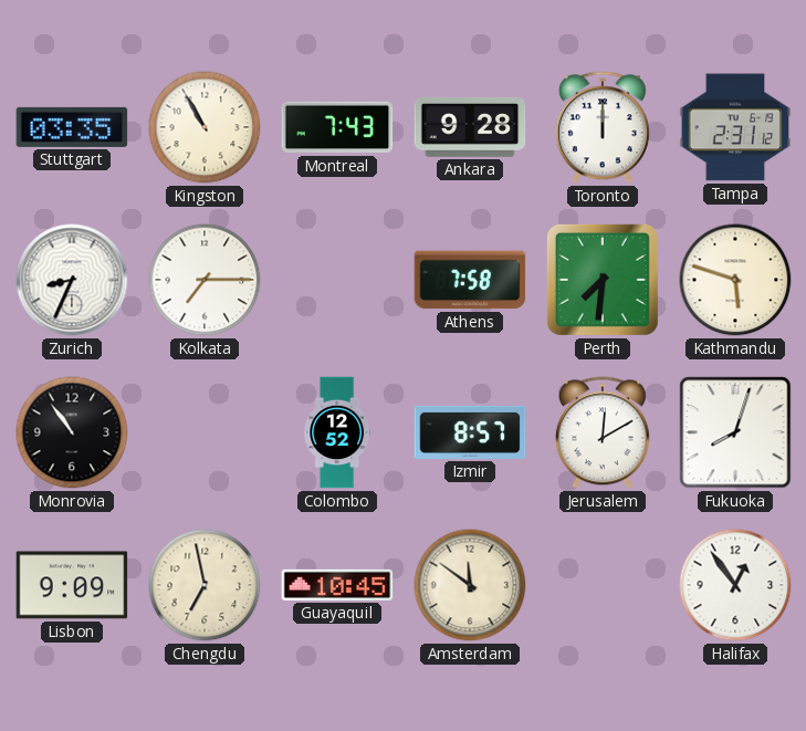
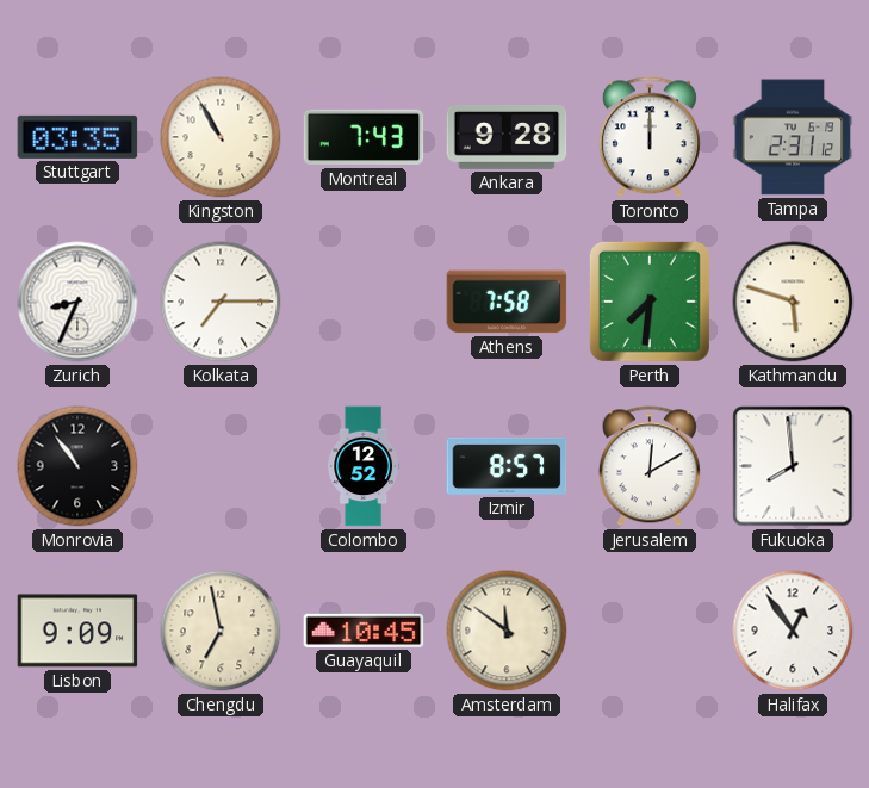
Fukuoka: 8:03 -> 7:59
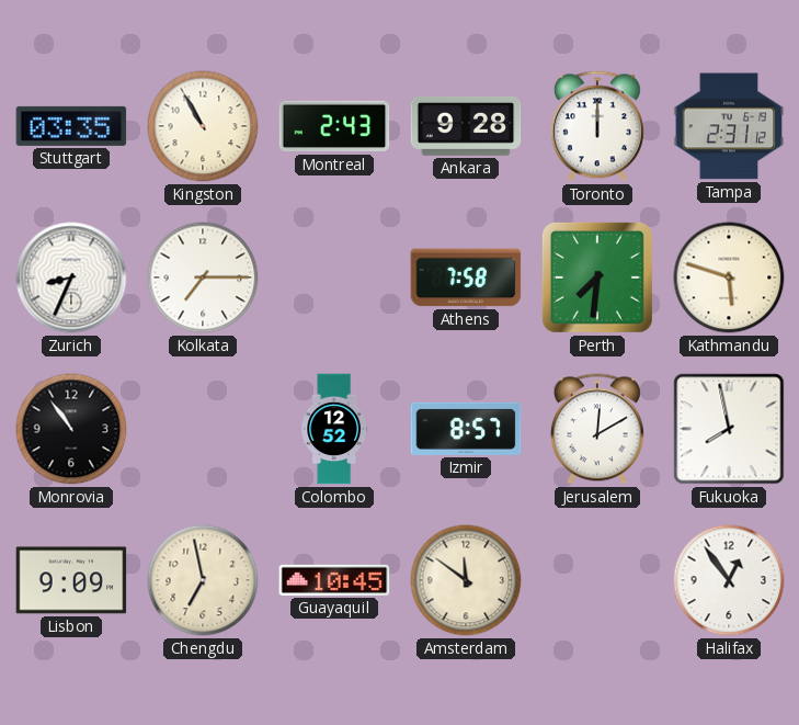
Montreal: 7:43 -> 2:43
Fukuoka: 7:59 -> 7:58
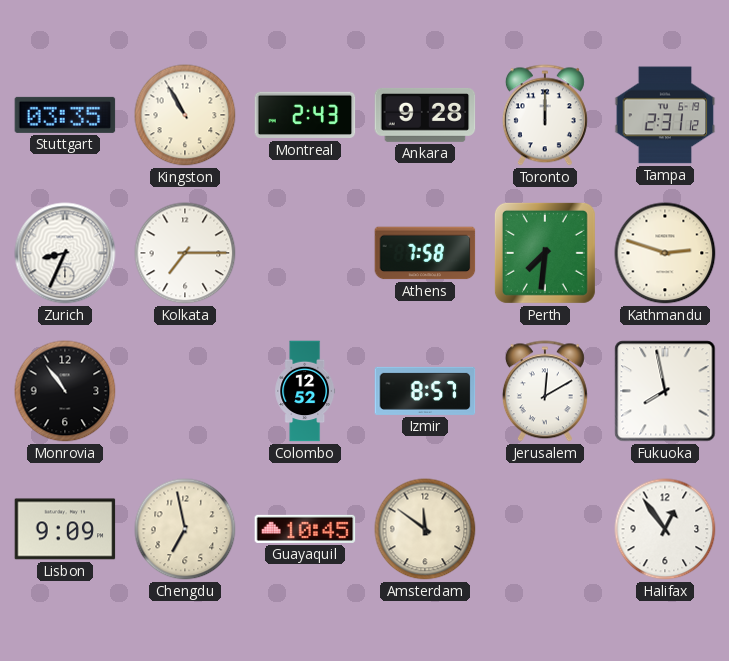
Kathmandu: 5:48 -> 2:48
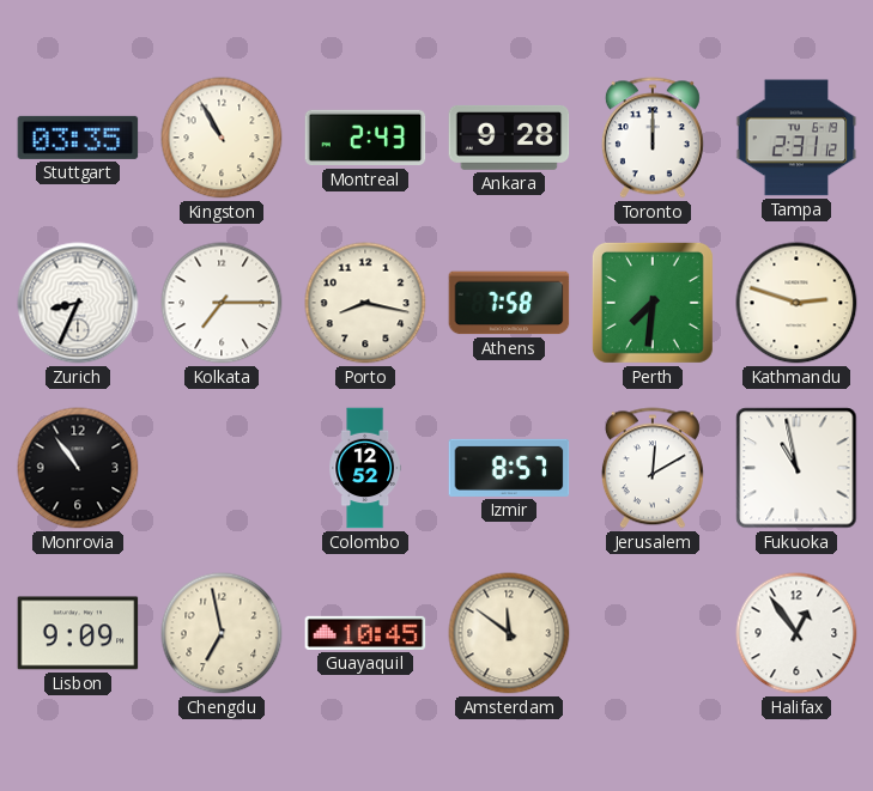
Porto: none -> 8:17
Fukuoka: 7:58 -> 10:58
